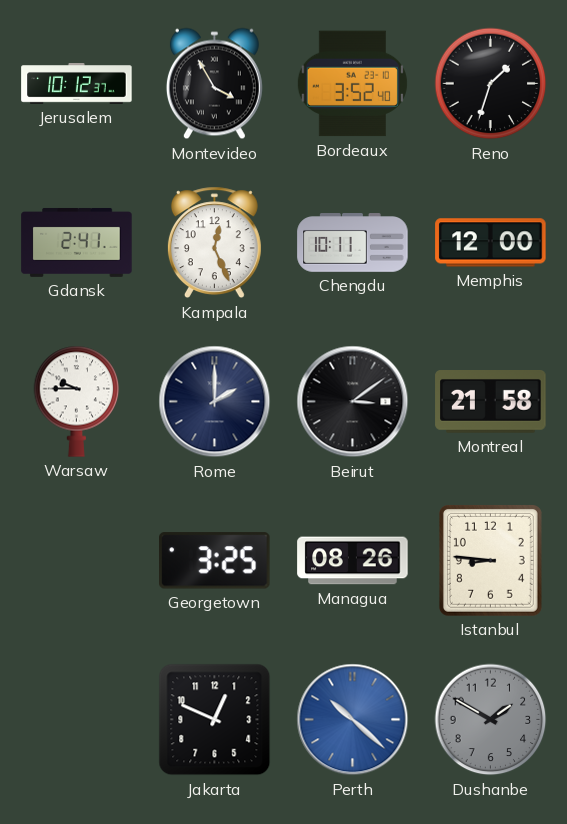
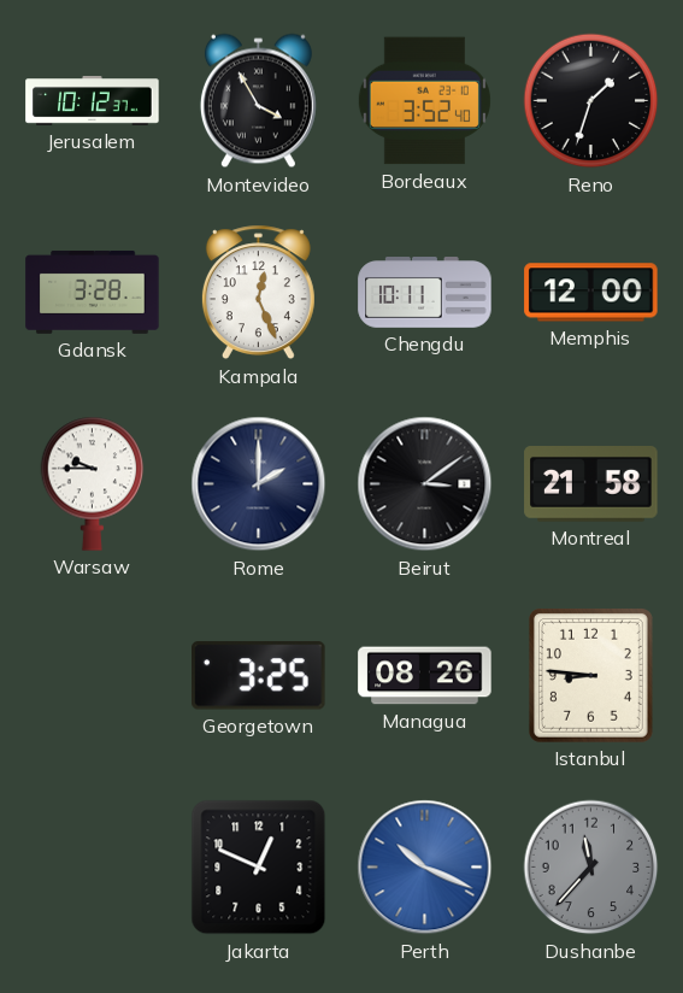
Gdansk: 2:41 -> 3:28
Perth: 10:22 -> 10:19
Dushanbe: 1:50 -> 11:37
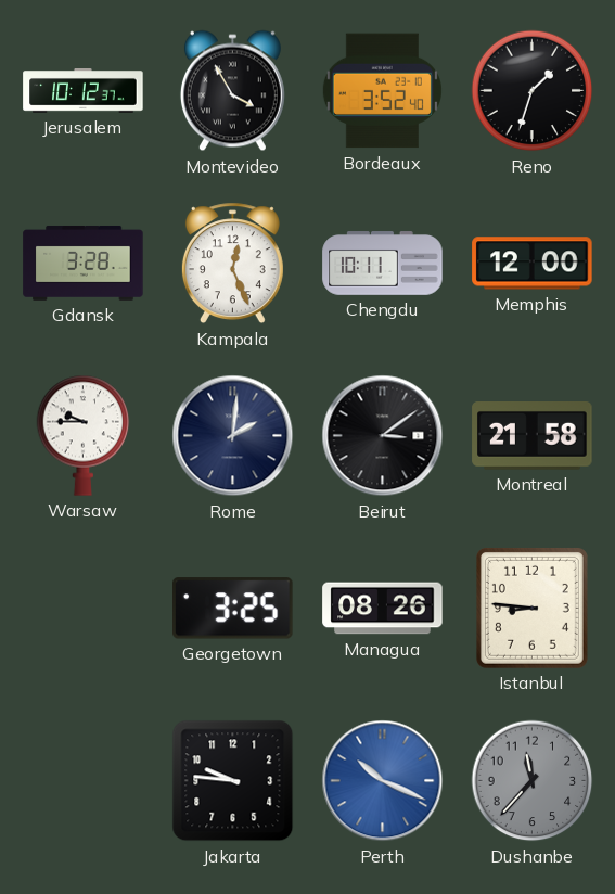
Rome: 2:00 -> 2:01
Jakarta: 12:49 -> 9:46
